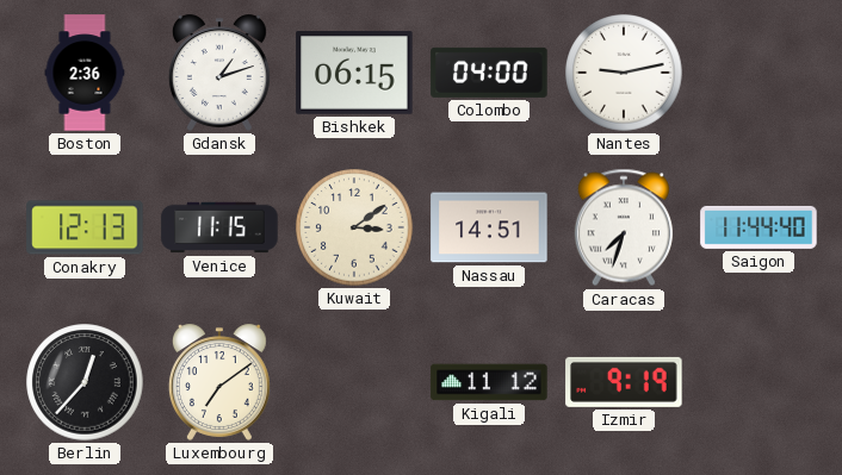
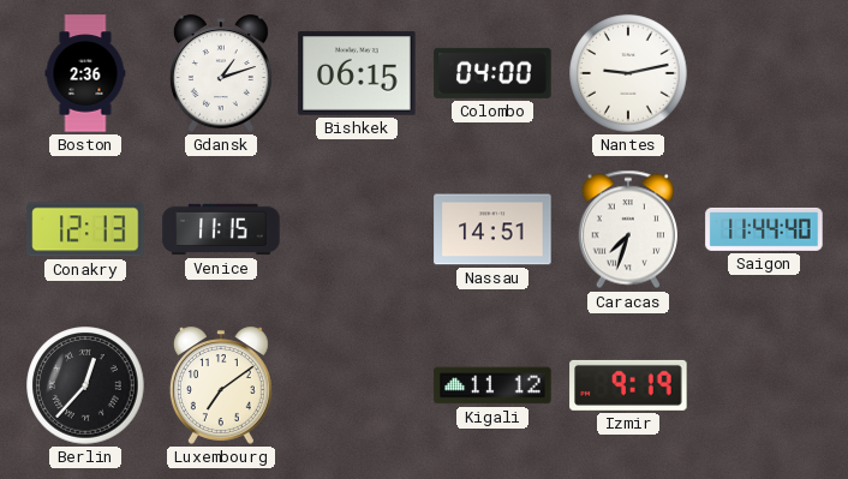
Kuwait: 3:09 -> none
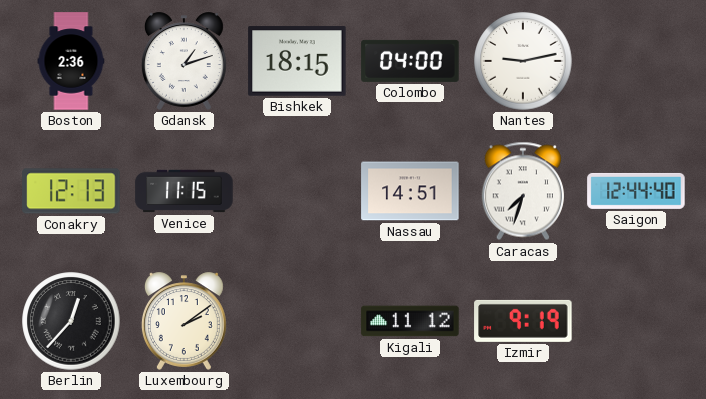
Bishkek: 06:15 -> 18:15
Saigon: 11:44 -> 12:44
Luxembourg: 7:09 -> 2:09
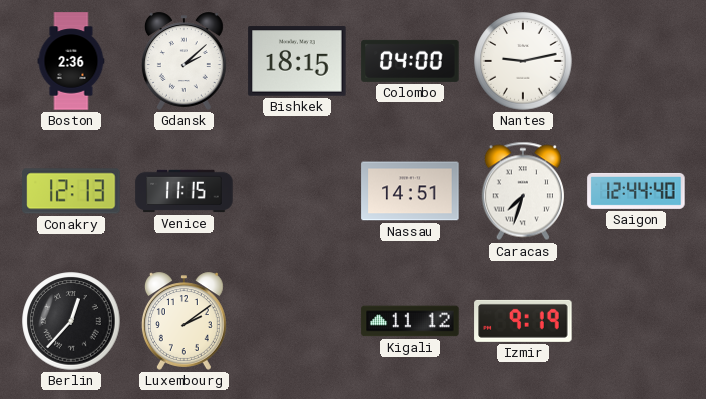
Gdansk: 1:12 -> 2:08
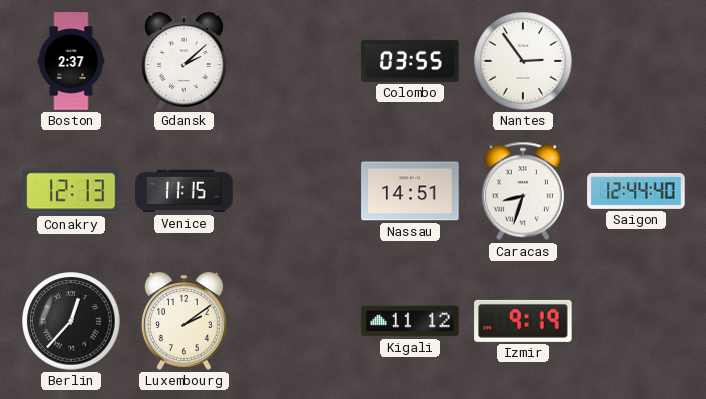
Boston: 2:36 -> 2:37
Bishkek: 18:15 -> none
Colombo: 04:00 -> 03:55
Nantes: 9:13 -> 2:54
Caracas: 7:33 -> 8:33
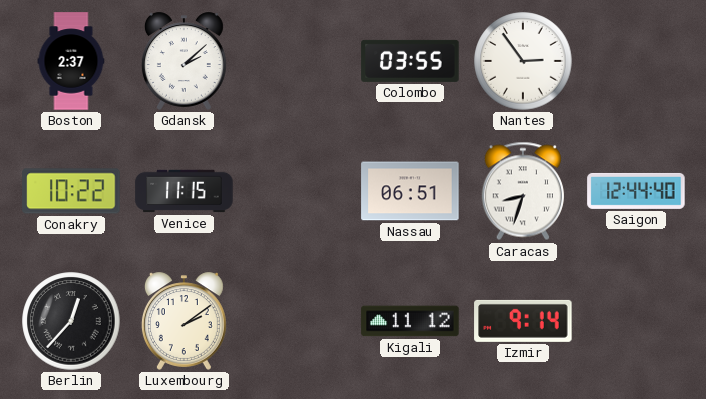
Conakry: 12:13 -> 10:22
Nassau: 14:51 -> 06:51
Izmir: 9:19 -> 9:14
